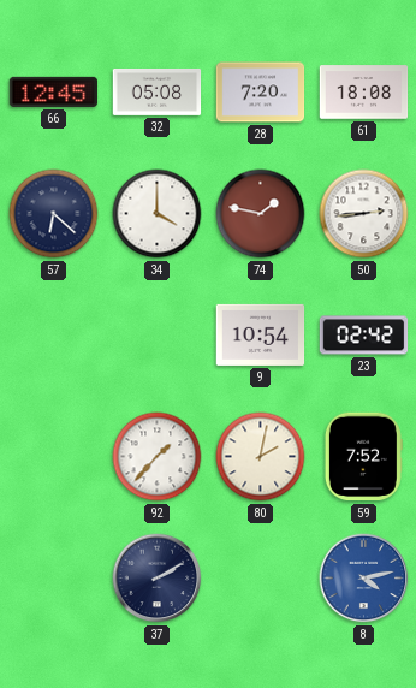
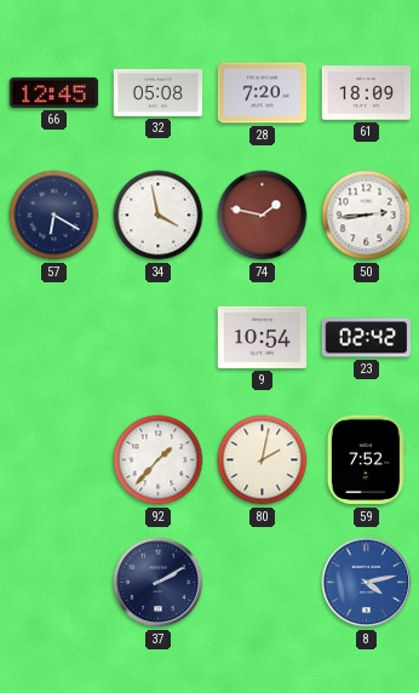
61: 18:08 -> 18:09
57: 6:22 -> 6:20
34: 4:00 -> 3:58
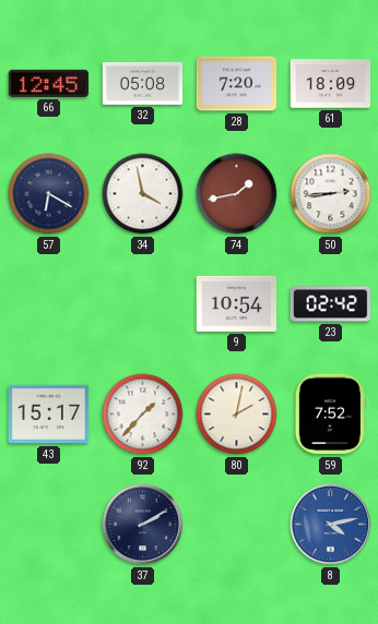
74: 1:47 -> 1:43
43: none -> 15:17
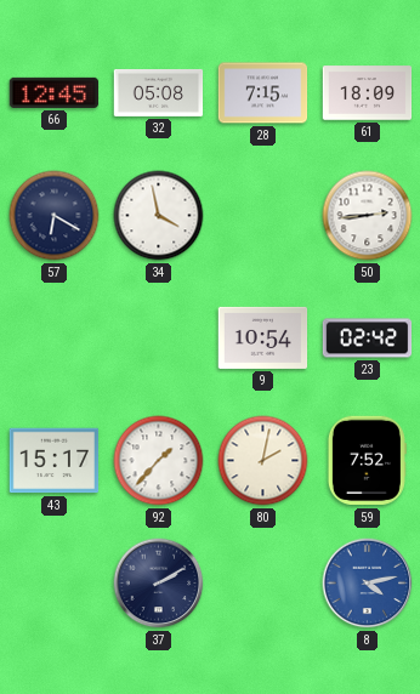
28: 7:20 -> 7:15
74: 1:43 -> none
